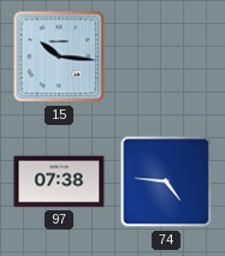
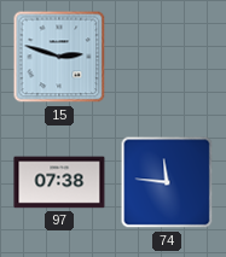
15: 10:16 -> 2:48
74: 4:46 -> 11:46
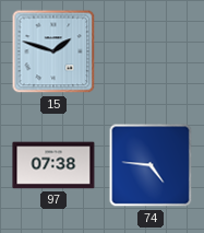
15: 2:48 -> 1:48
74: 11:46 -> 4:46
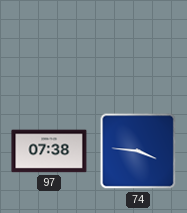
15: 1:48 -> none
74: 4:46 -> 3:46
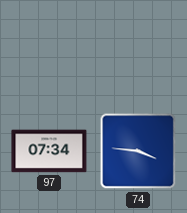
97: 07:38 -> 07:34
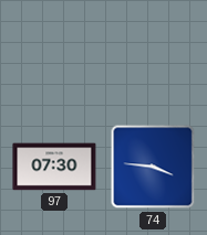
97: 07:34 -> 07:30
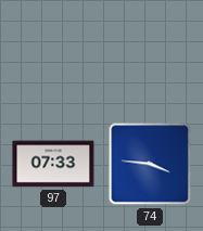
97: 07:30 -> 07:33
